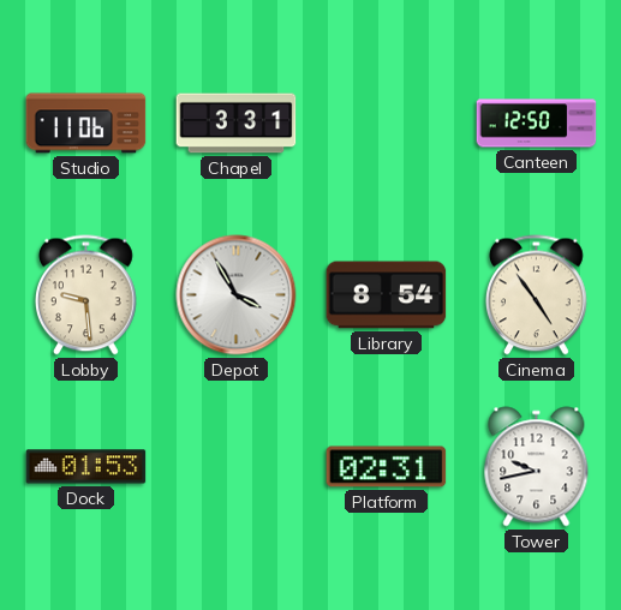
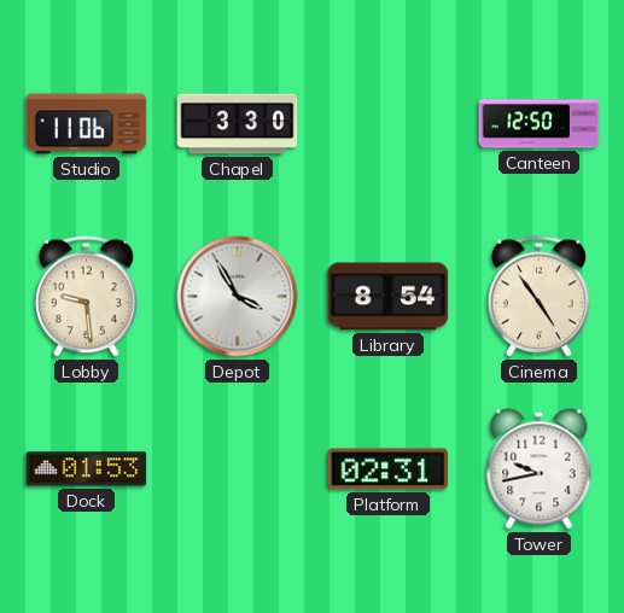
Chapel: 3:31 -> 3:30
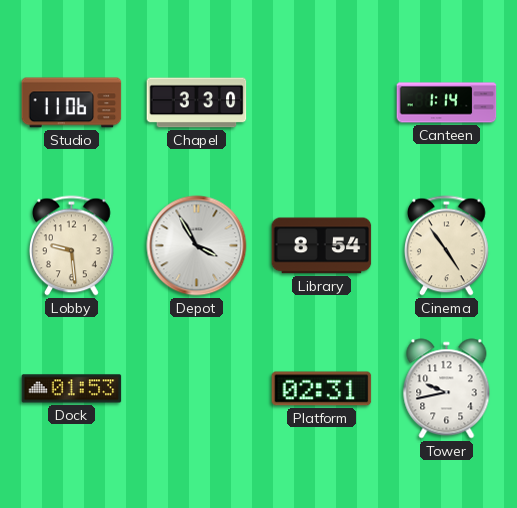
Canteen: 12:50 -> 1:14
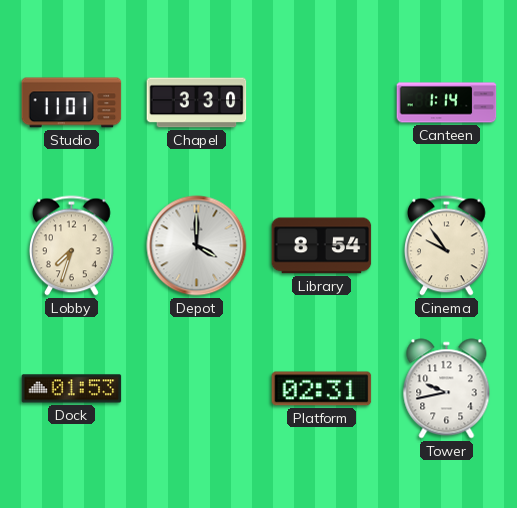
Studio: 11:06 -> 11:01
Lobby: 9:29 -> 7:33
Depot: 3:55 -> 4:00
Cinema: 4:54 -> 9:54
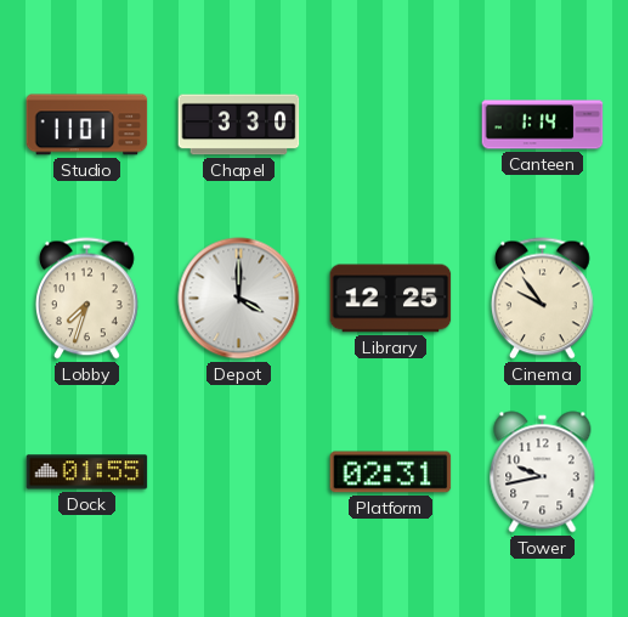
Library: 8:54 -> 12:25
Dock: 01:53 -> 01:55
